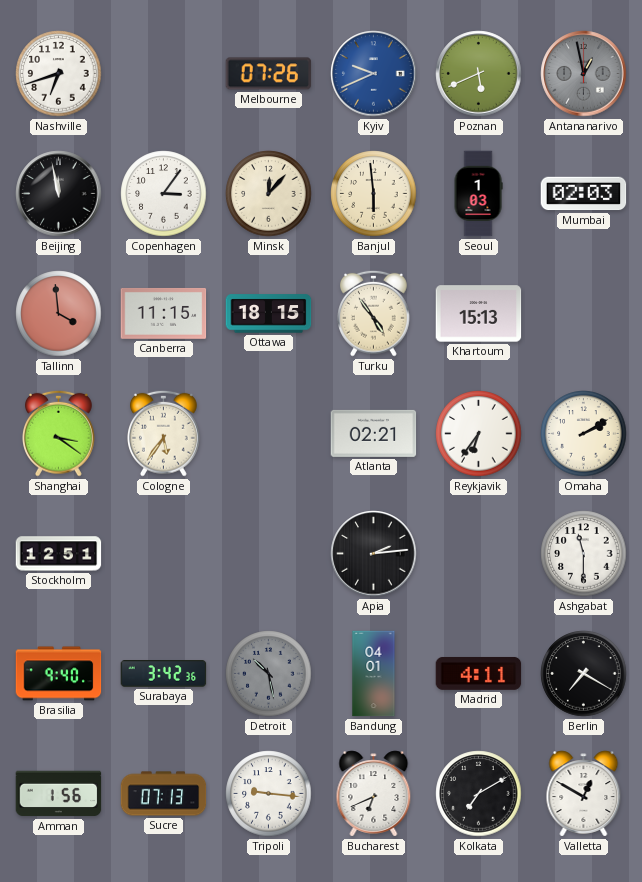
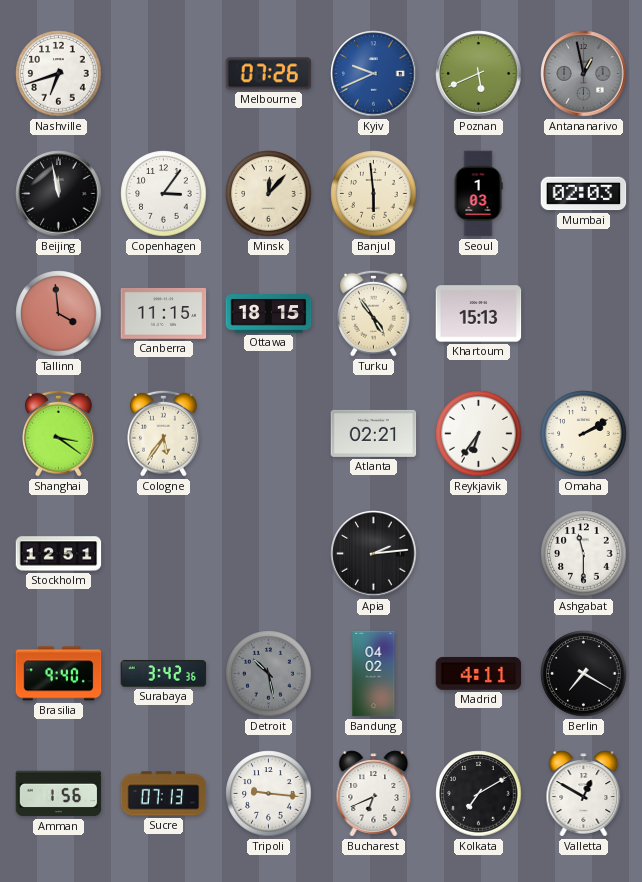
Bandung: 04:01 -> 04:02
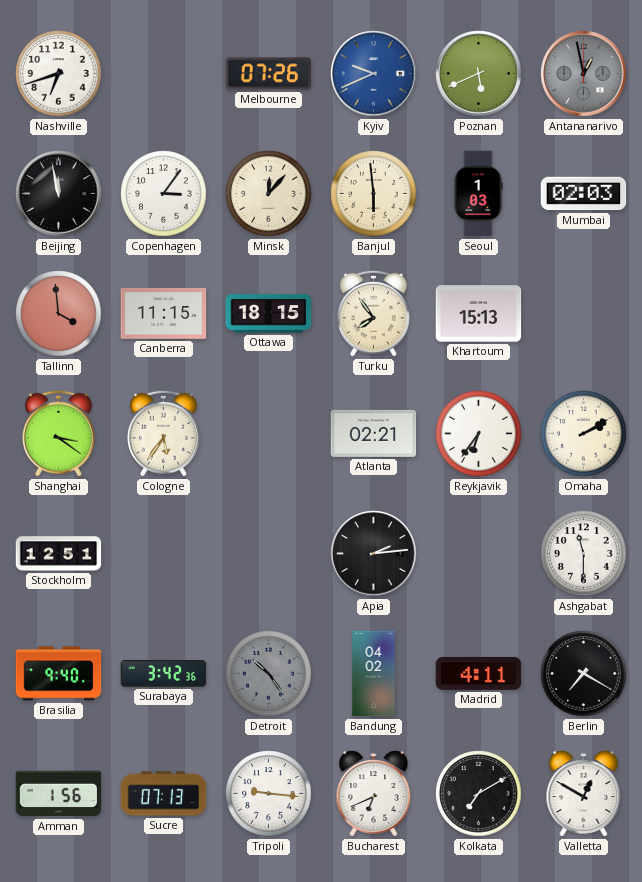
Turku: 4:54 -> 7:54
Detroit: 10:28 -> 10:24
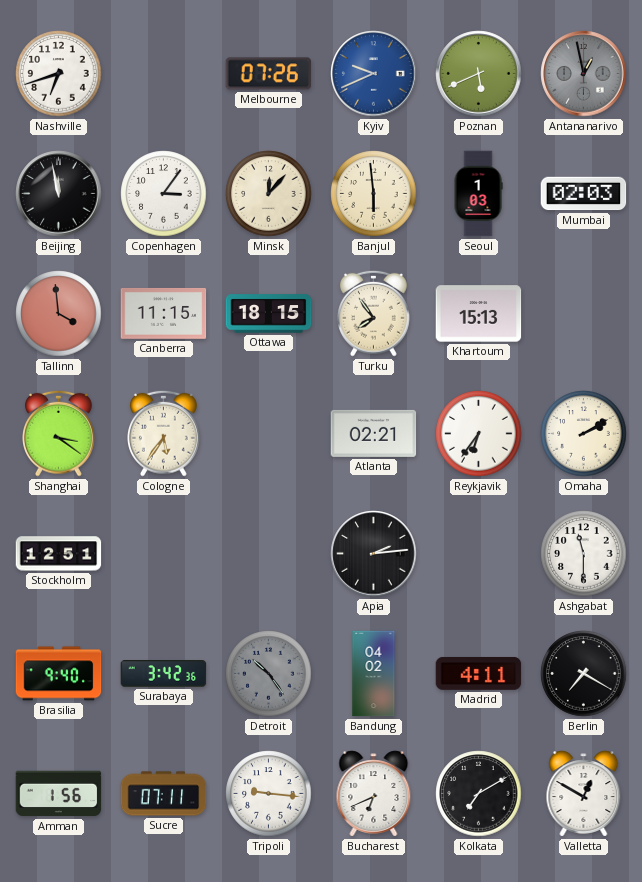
Sucre: 07:13 -> 07:11
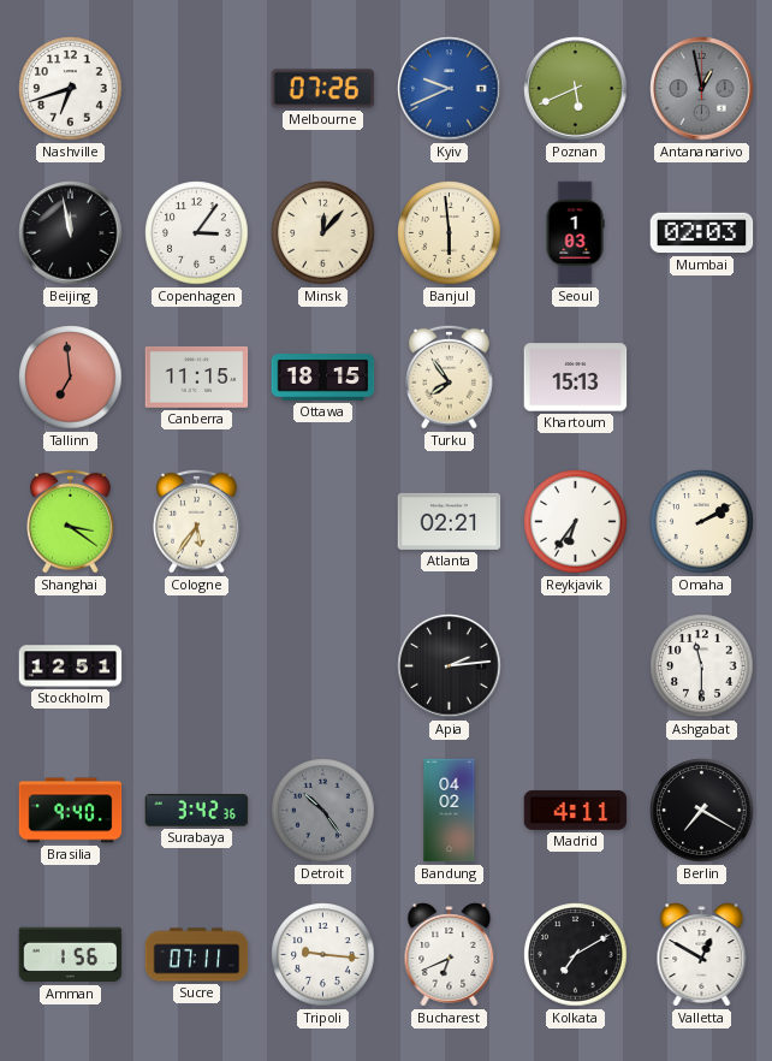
Tallinn: 3:59 -> 6:59
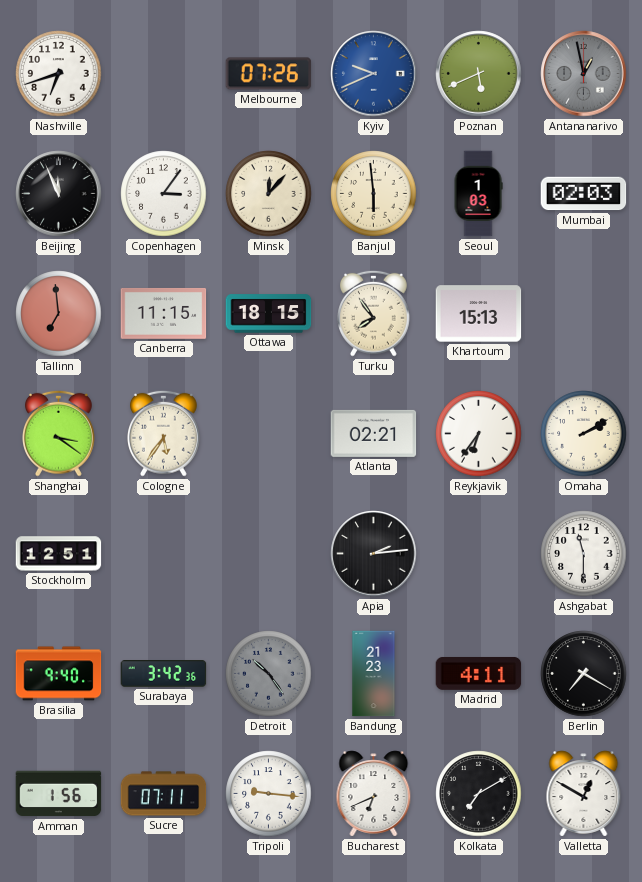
Beijing: 11:58 -> 11:56
Bandung: 04:02 -> 21:23
